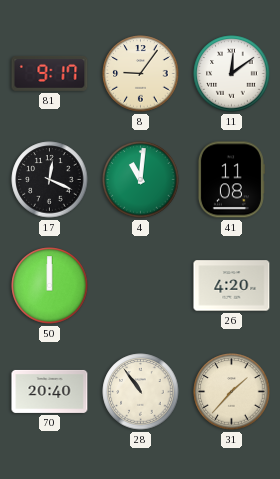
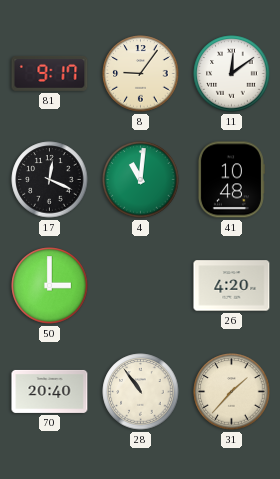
41: 11:08 -> 10:48
50: 12:00 -> 3:00
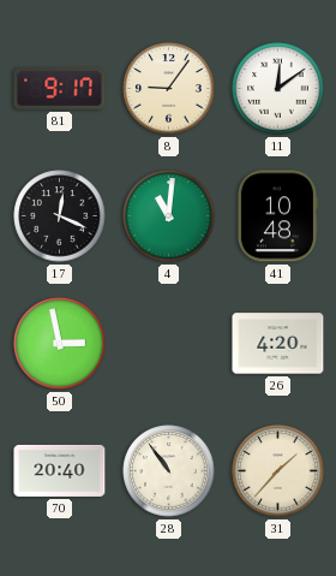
50: 3:00 -> 2:58
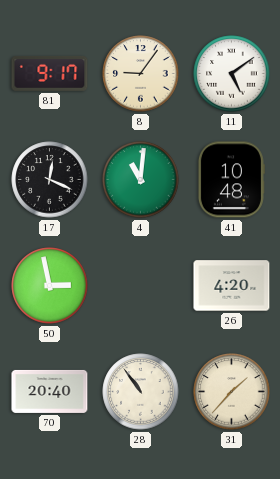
11: 12:09 -> 5:09
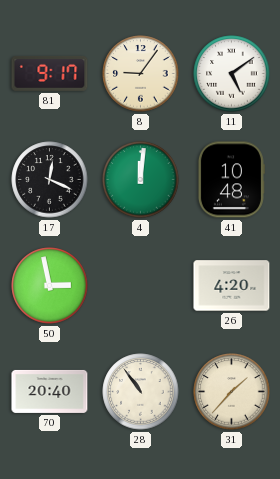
4: 11:01 -> 12:01
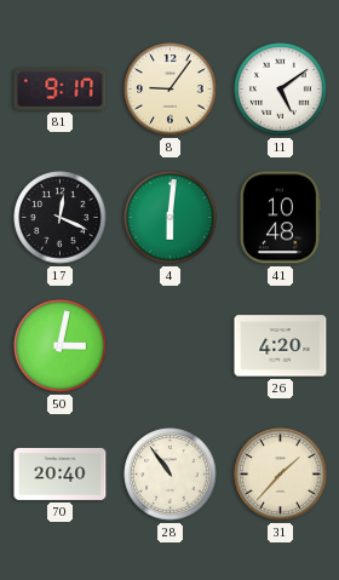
4: 12:01 -> 6:01
50: 2:58 -> 3:02
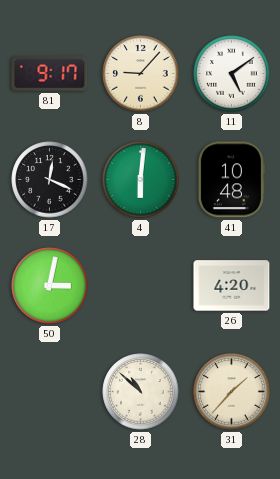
8: 9:06 -> 9:07
70: 20:40 -> none
28: 10:54 -> 10:52
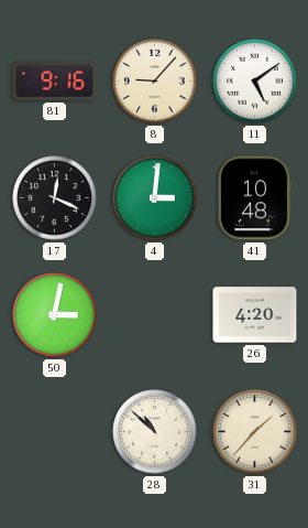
81: 9:17 -> 9:16
4: 6:01 -> 3:01
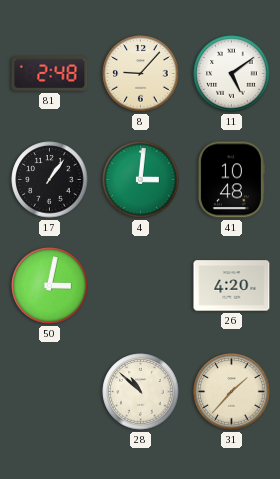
81: 9:16 -> 2:48
17: 12:19 -> 1:06
